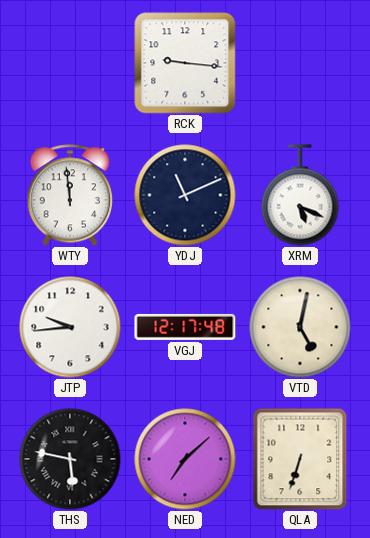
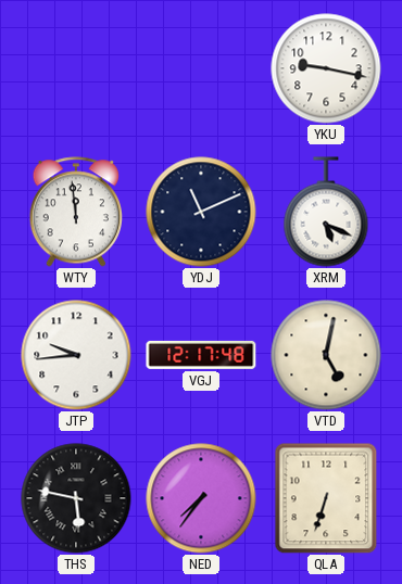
RCK: 9:16 -> none
YKU: none -> 9:17
NED: 7:08 -> 7:36
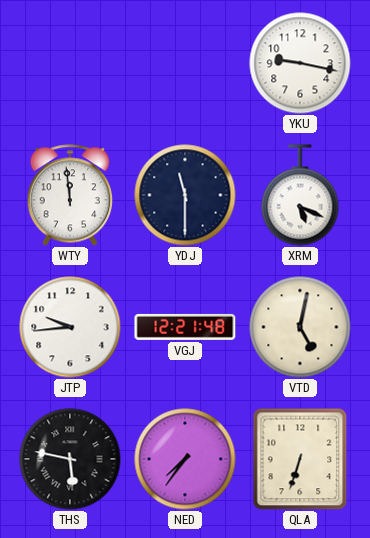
YDJ: 11:11 -> 11:30
VGJ: 12:17 -> 12:21
